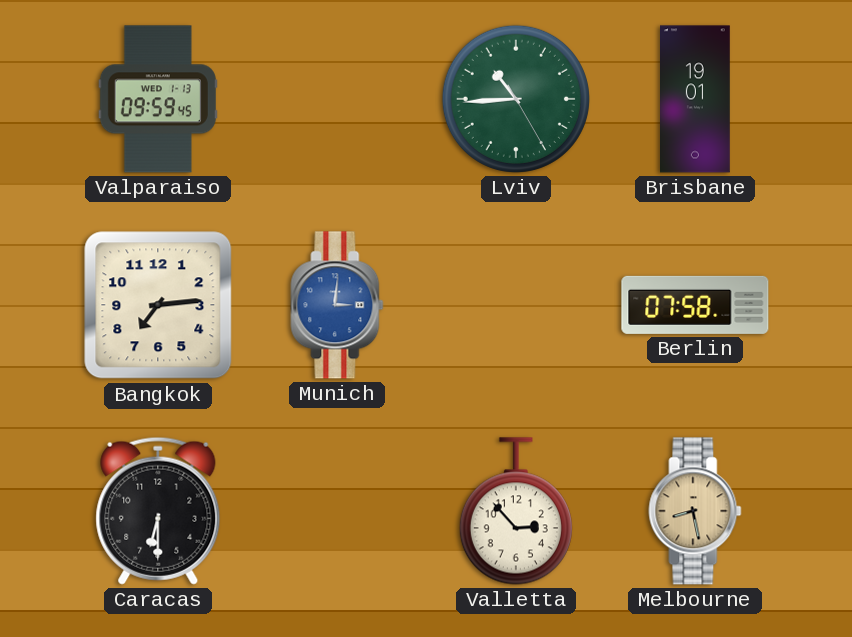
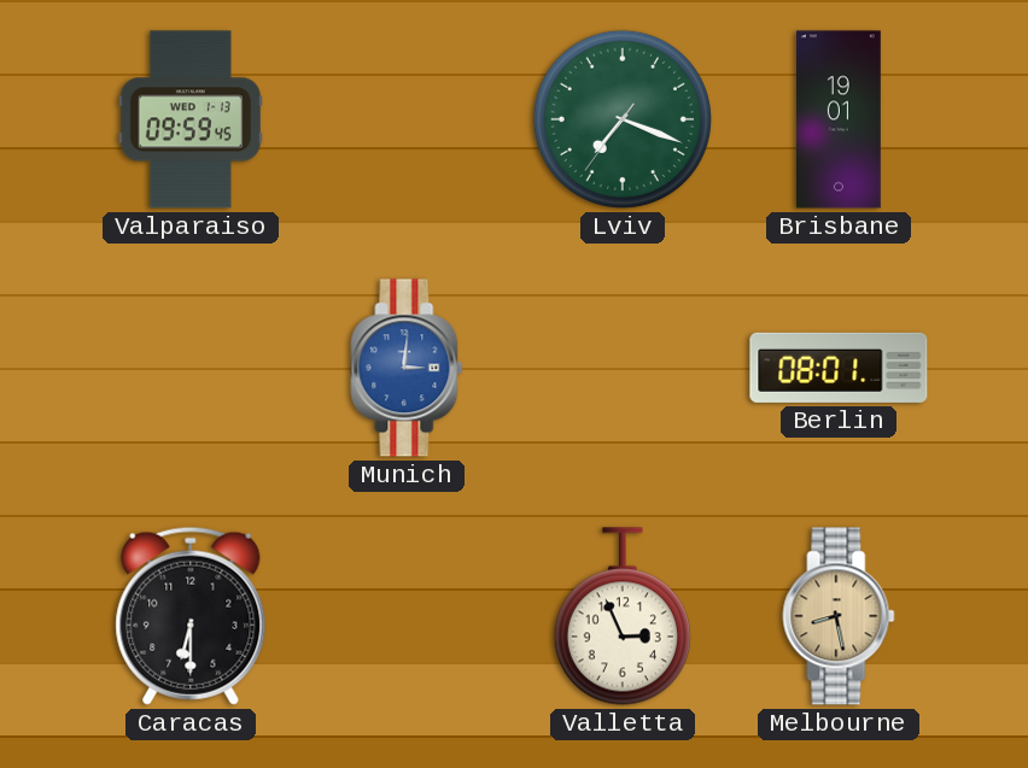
Lviv: 10:44 -> 7:18
Bangkok: 7:14 -> none
Berlin: 07:58 -> 08:01
Valletta: 2:53 -> 2:56
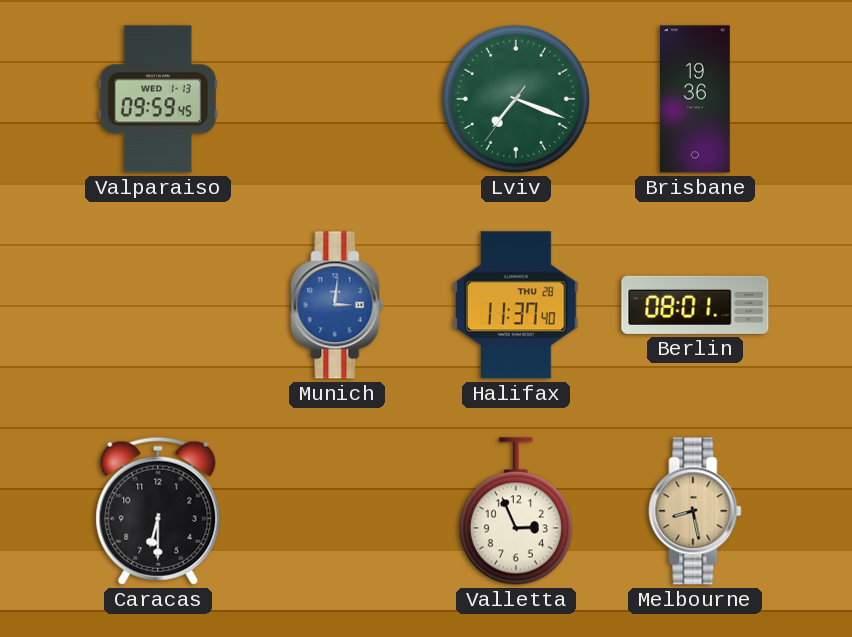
Brisbane: 19:01 -> 19:36
Halifax: none -> 11:37
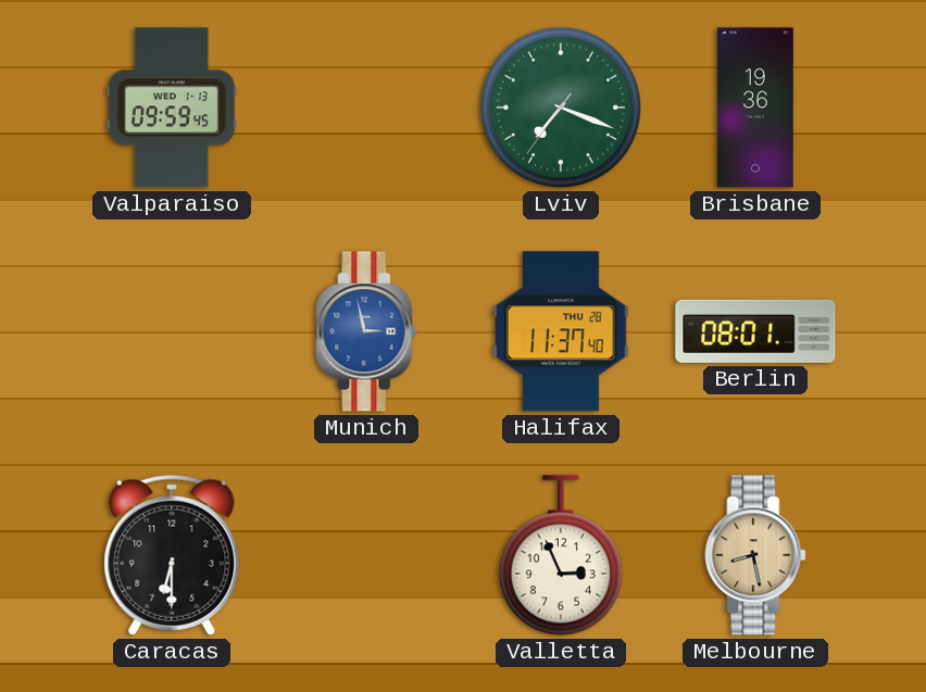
Munich: 3:01 -> 2:58
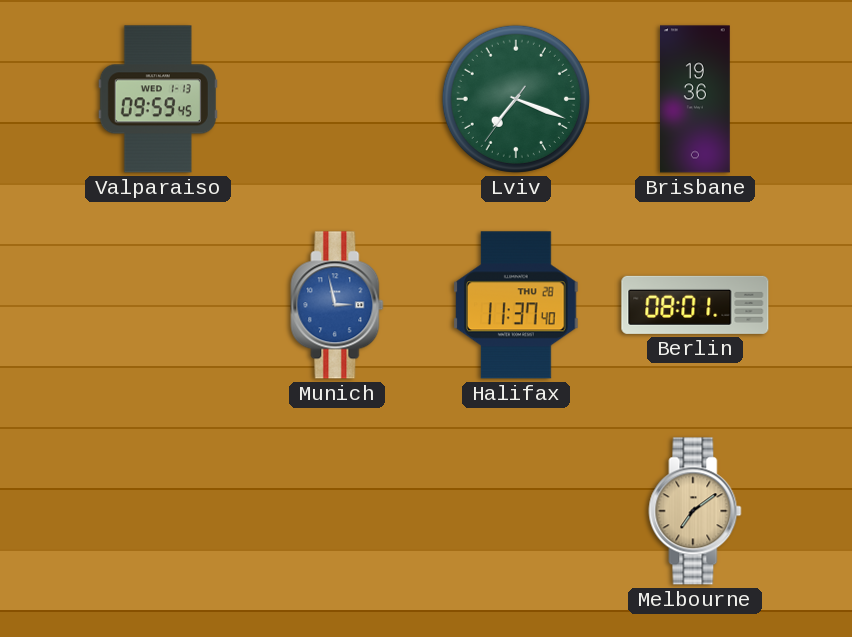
Caracas: 6:30 -> none
Valletta: 2:56 -> none
Melbourne: 8:28 -> 7:09
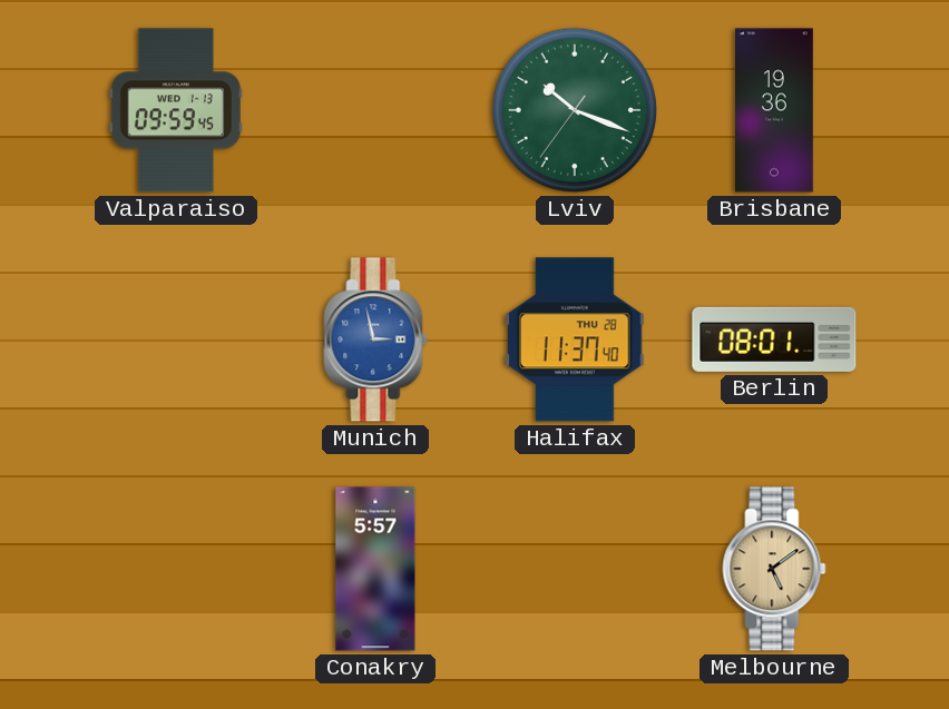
Lviv: 7:18 -> 10:18
Conakry: none -> 5:57
Melbourne: 7:09 -> 5:09
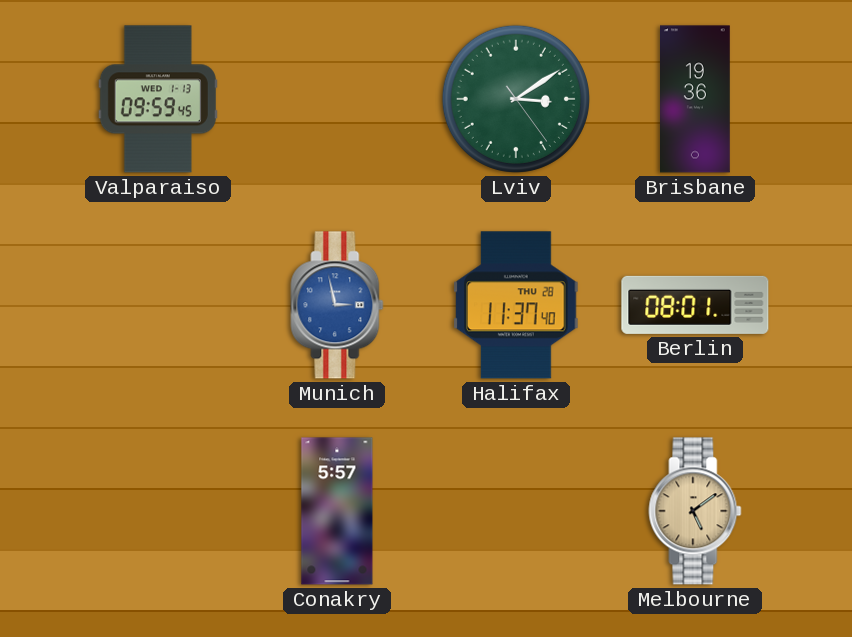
Lviv: 10:18 -> 3:09
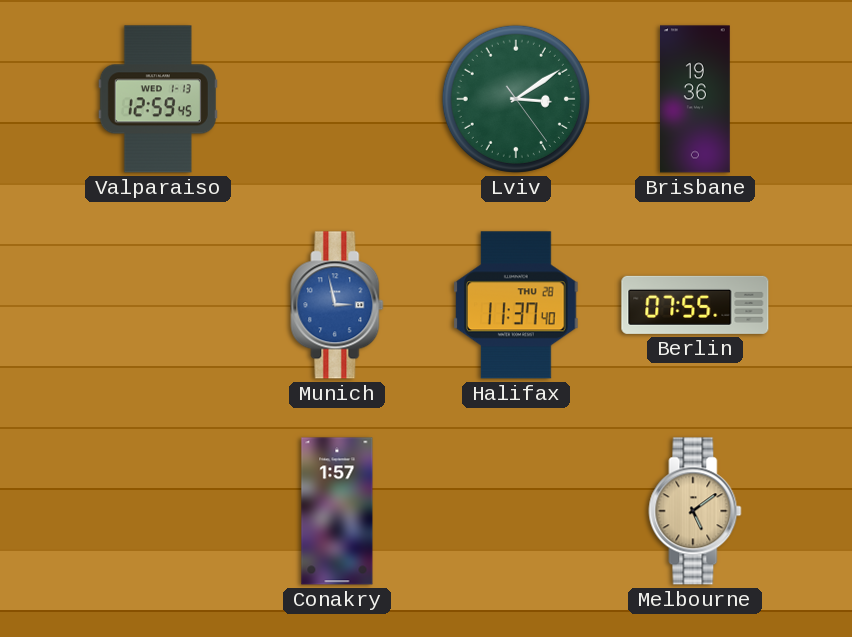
Valparaiso: 09:59 -> 12:59
Berlin: 08:01 -> 07:55
Conakry: 5:57 -> 1:57
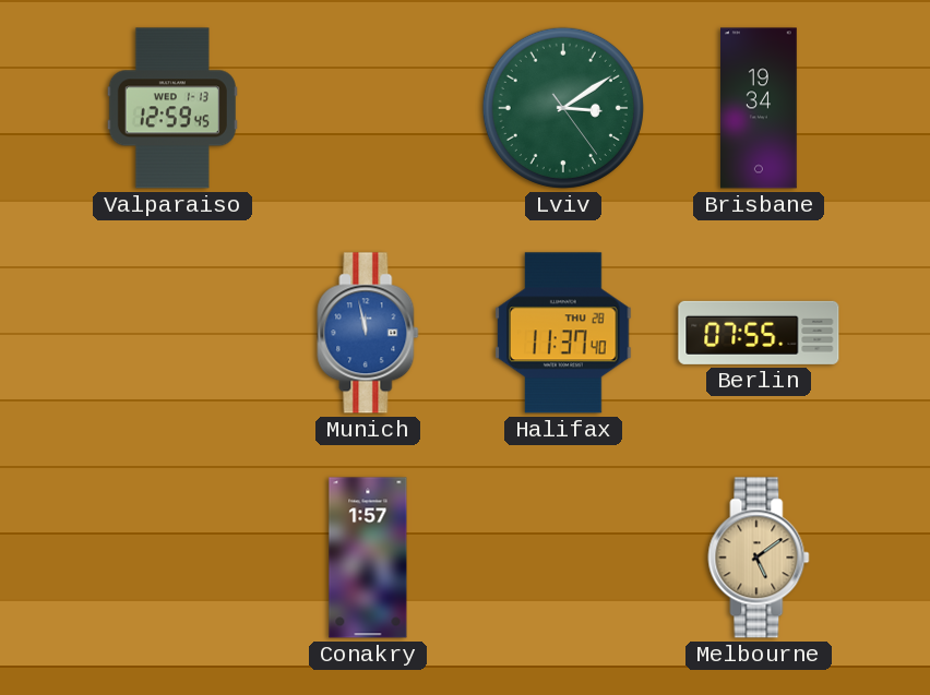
Brisbane: 19:36 -> 19:34
Munich: 2:58 -> 11:58
